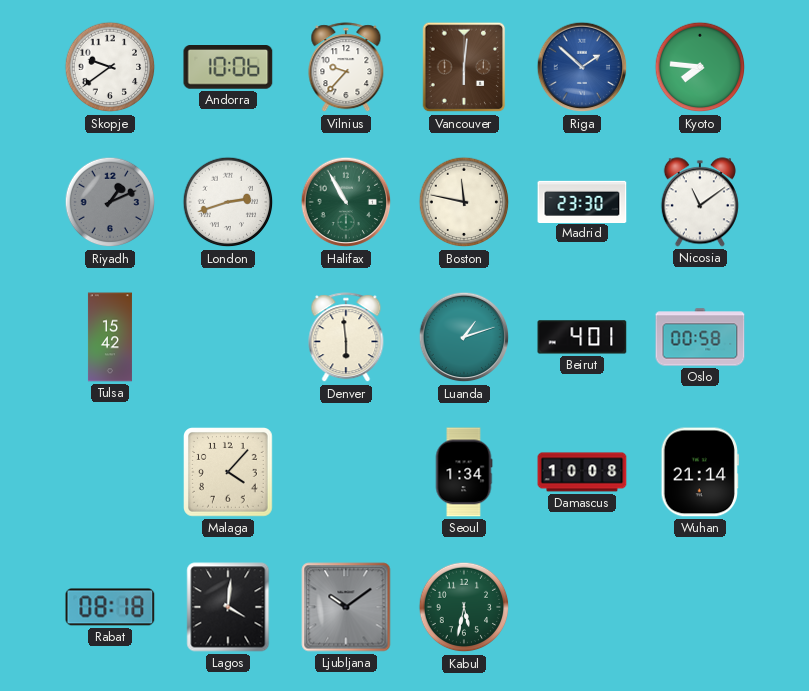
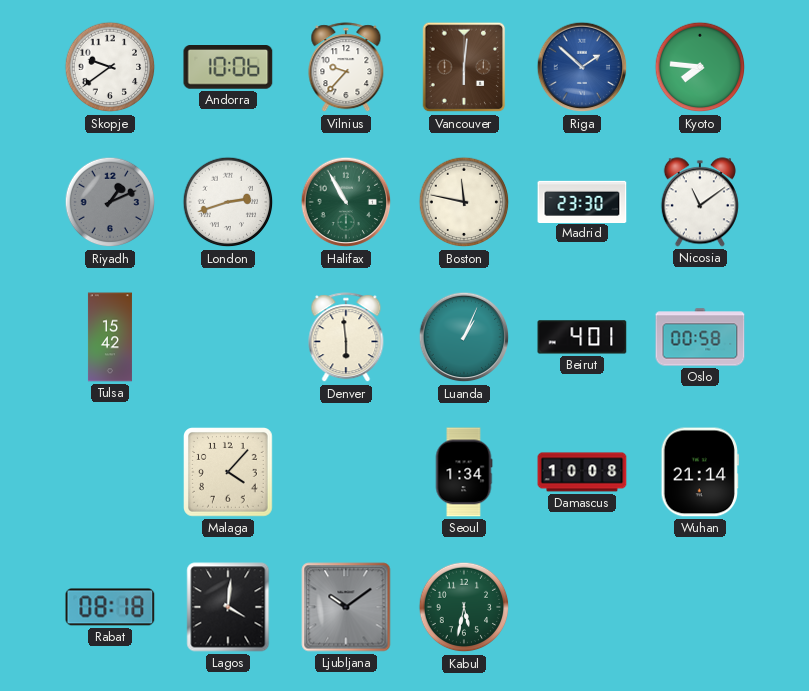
Luanda: 1:12 -> 1:04
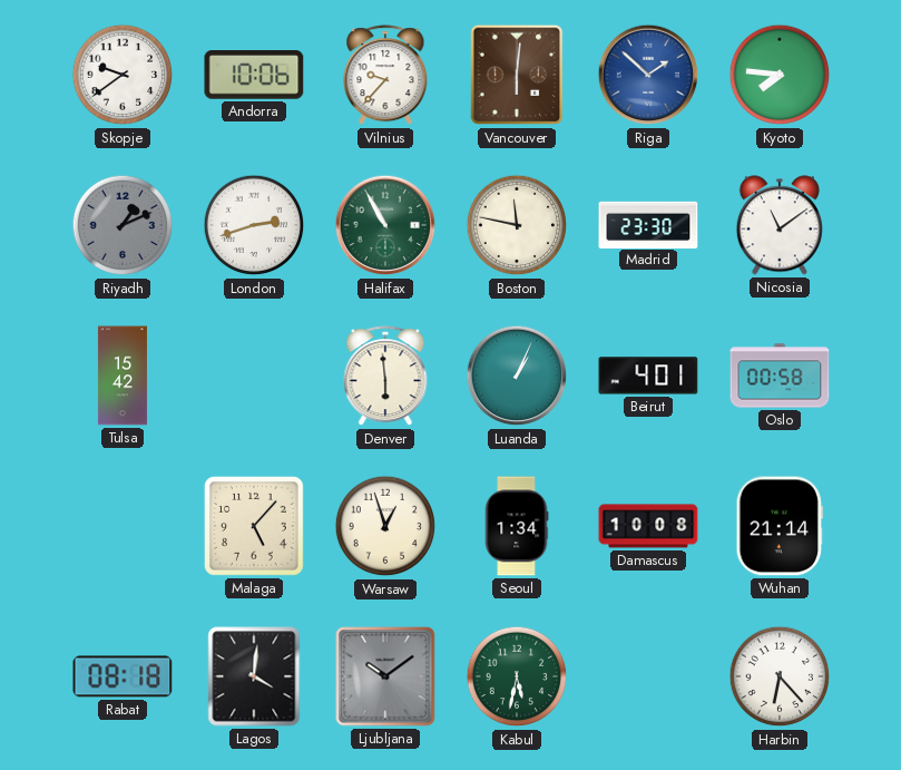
Malaga: 4:07 -> 5:07
Warsaw: none -> 12:57
Harbin: none -> 6:23
